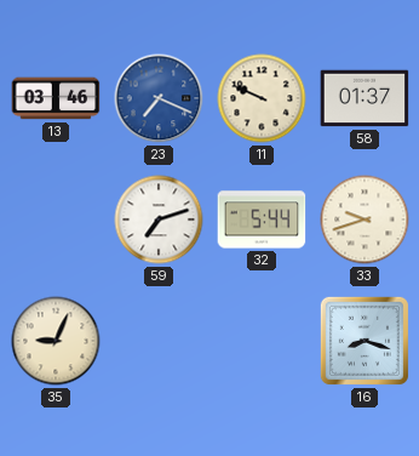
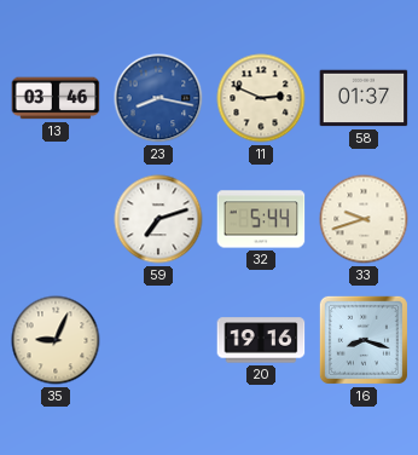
23: 7:19 -> 8:17
11: 9:49 -> 2:49
20: none -> 19:16
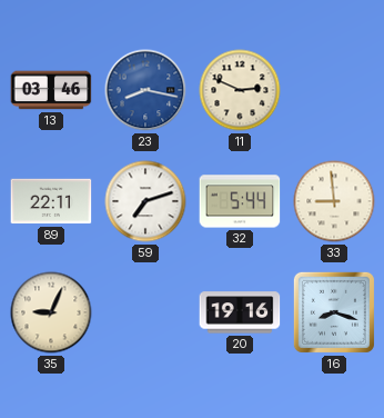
58: 01:37 -> none
89: none -> 22:11
33: 9:42 -> 8:59
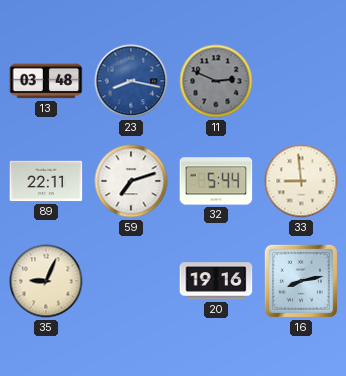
13: 03:46 -> 03:48
11 dial: cream -> grey
16: 8:18 -> 8:13
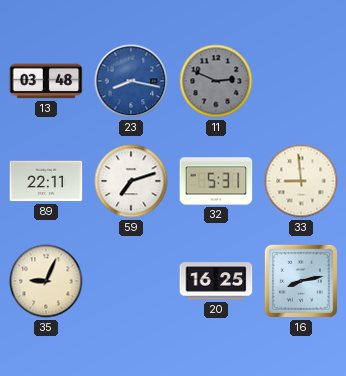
32: 5:44 -> 5:31
20: 19:16 -> 16:25
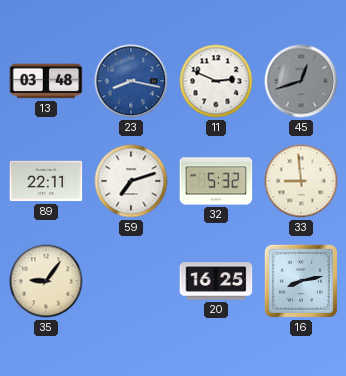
11 dial: grey -> white
45: none -> 12:42
32: 5:31 -> 5:32
35: 9:04 -> 9:06
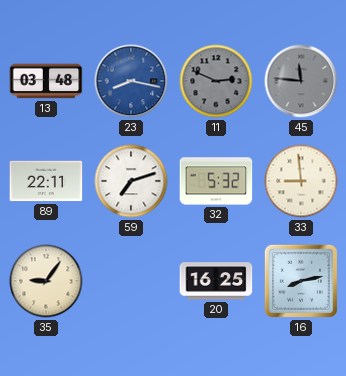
11 dial: white -> grey
45: 12:42 -> 11:46
